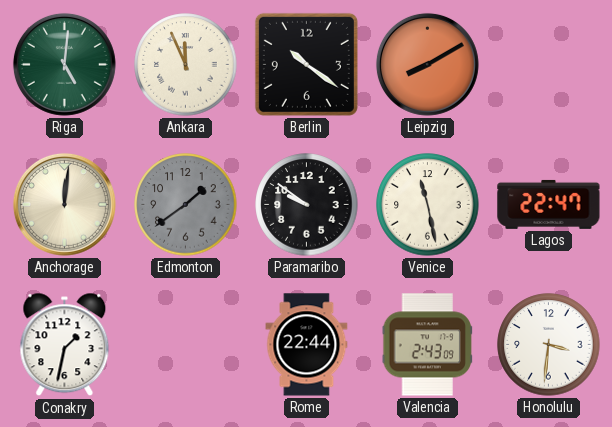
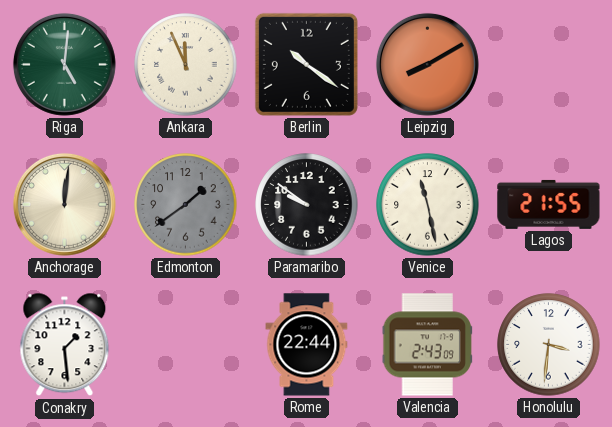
Lagos: 22:47 -> 21:55
Conakry: 1:32 -> 1:29
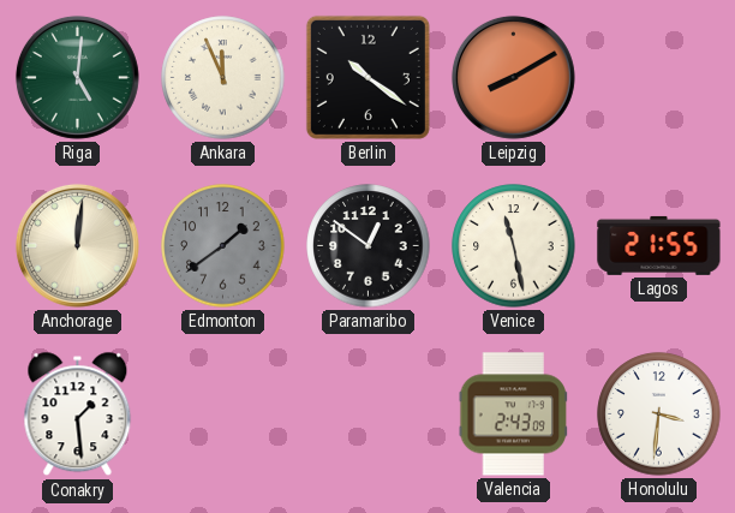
Paramaribo: 9:51 -> 12:51
Rome: 22:44 -> none
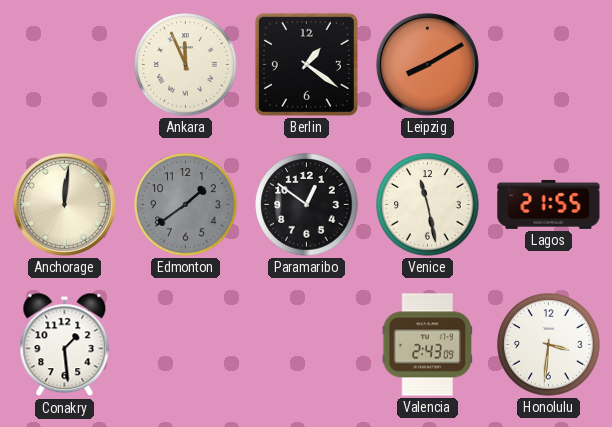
Riga: 5:01 -> none
Berlin: 10:21 -> 1:21
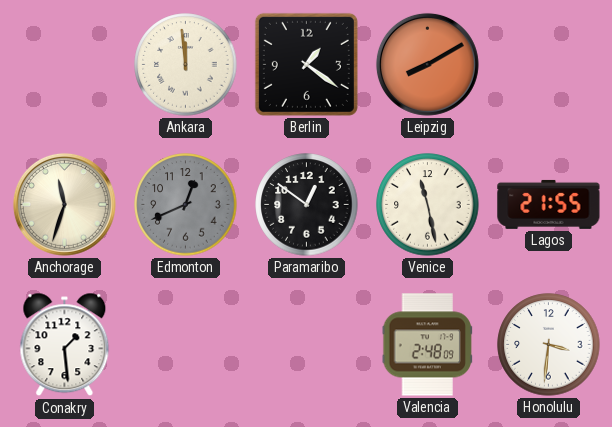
Ankara: 11:56 -> 11:59
Anchorage: 12:01 -> 11:33
Edmonton: 1:39 -> 12:41
Valencia: 2:43 -> 2:48
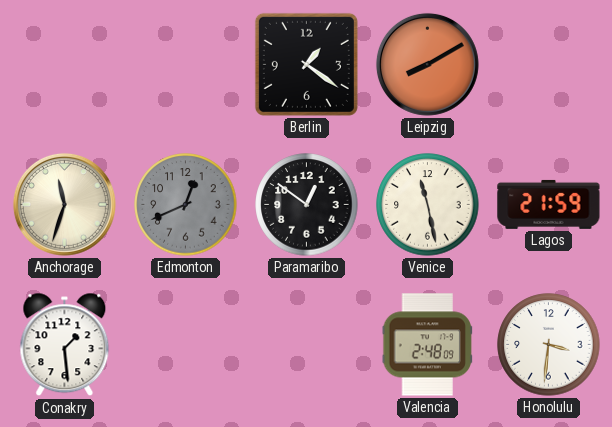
Ankara: 11:59 -> none
Lagos: 21:55 -> 21:59
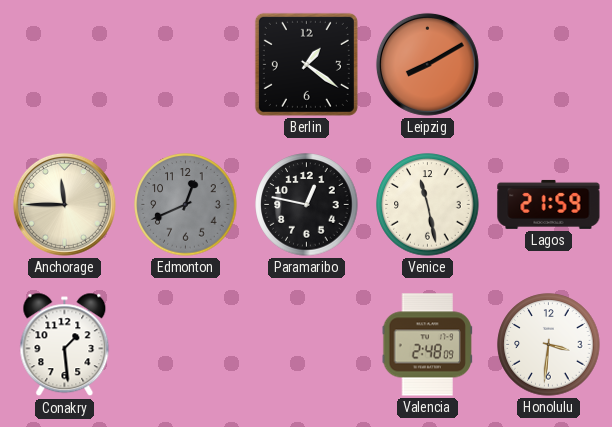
Anchorage: 11:33 -> 11:45
Paramaribo: 12:51 -> 12:47
